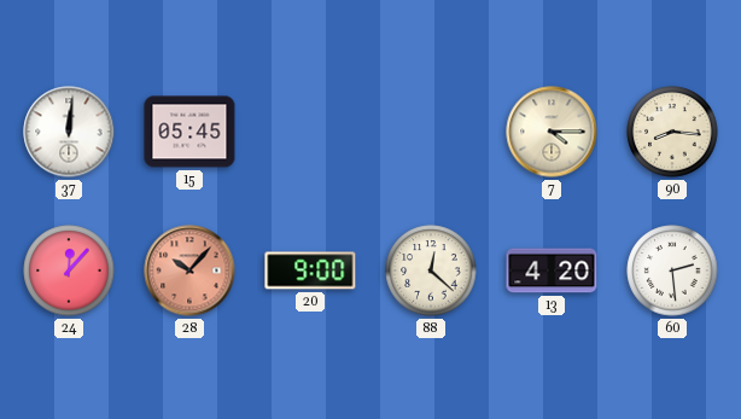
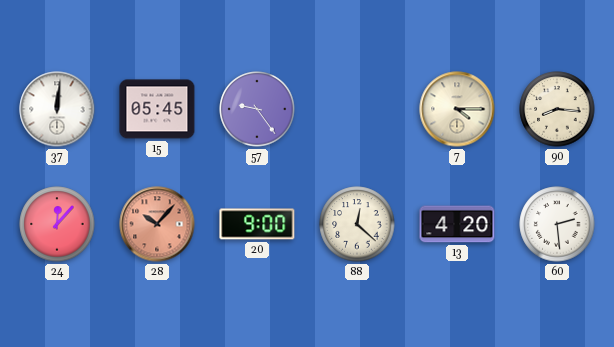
57: none -> 9:24
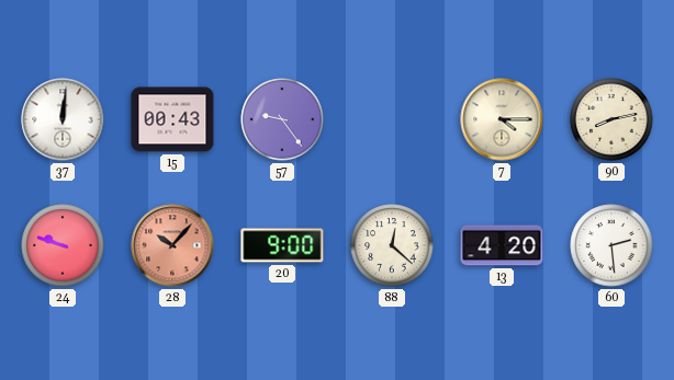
15: 05:45 -> 00:43
90: 8:16 -> 8:13
24: 12:07 -> 9:48
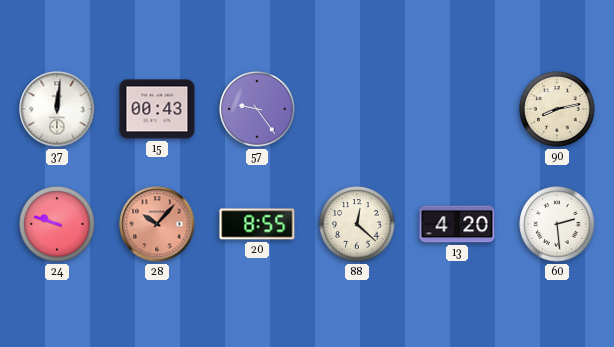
7: 4:15 -> none
20: 9:00 -> 8:55
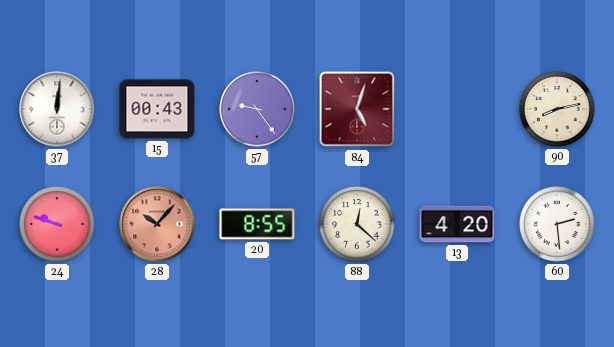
84: none -> 5:03
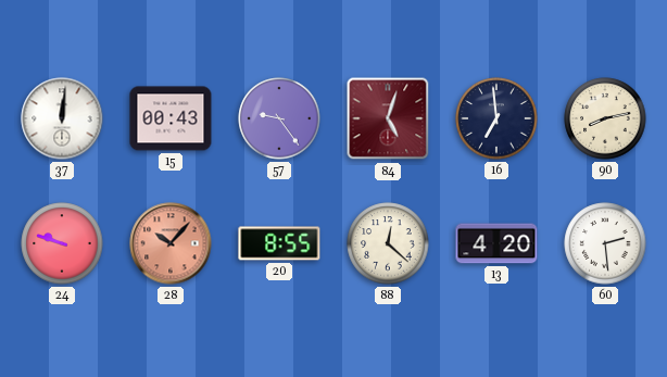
16: none -> 6:59
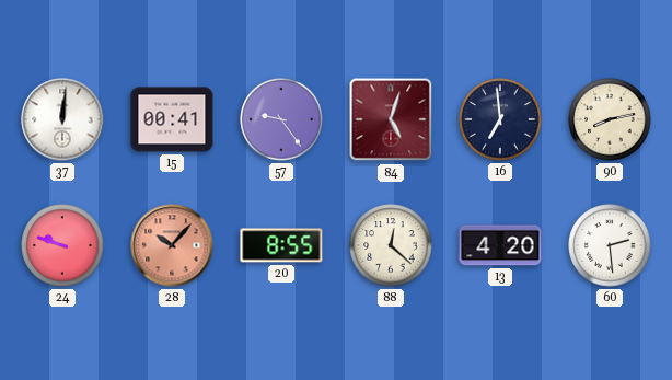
15: 00:43 -> 00:41
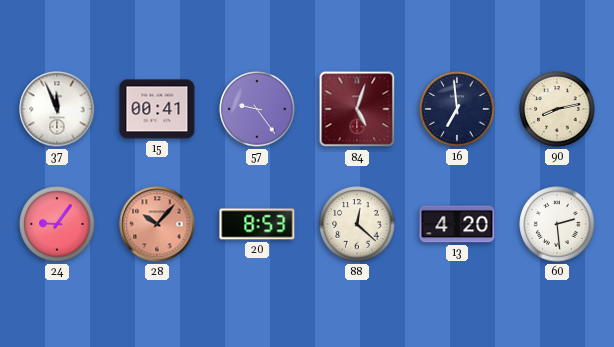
37: 12:01 -> 11:56
24: 9:48 -> 9:06
20: 8:55 -> 8:53
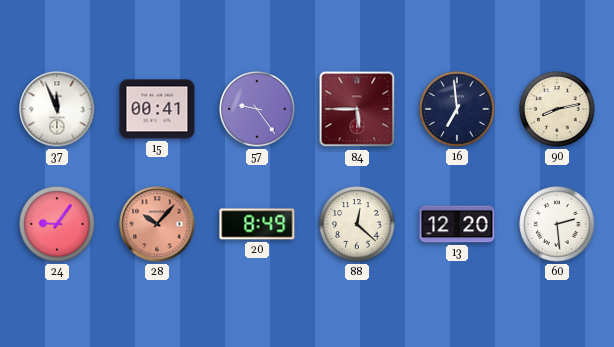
84: 5:03 -> 5:45
20: 8:53 -> 8:49
13: 4:20 -> 12:20
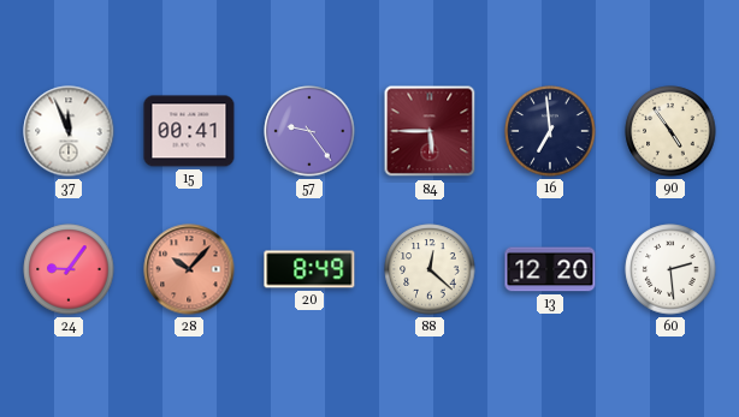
90: 8:13 -> 4:54
